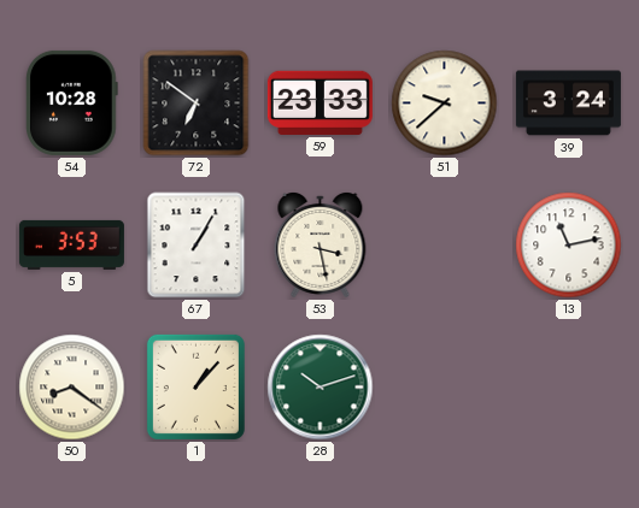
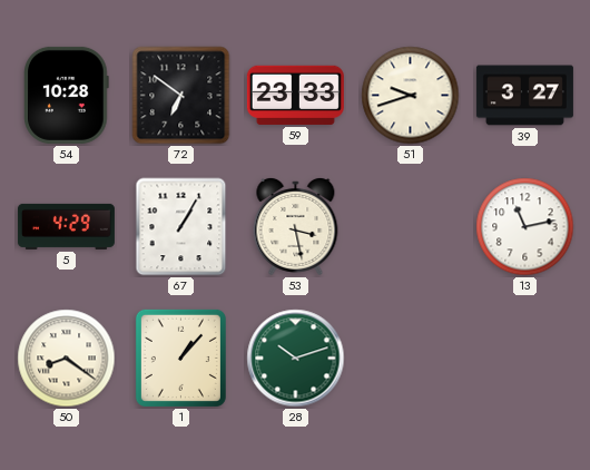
51: 9:38 -> 9:42
39: 3:24 -> 3:27
5: 3:53 -> 4:29
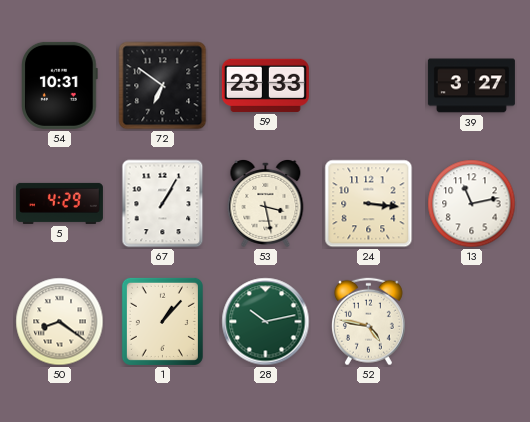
54: 10:28 -> 10:31
51: 9:42 -> none
24: none -> 3:16
28: 10:12 -> 10:13
52: none -> 4:47
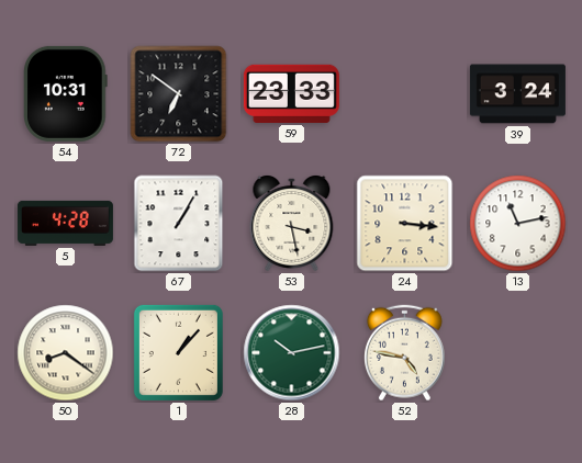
39: 3:27 -> 3:24
5: 4:29 -> 4:28
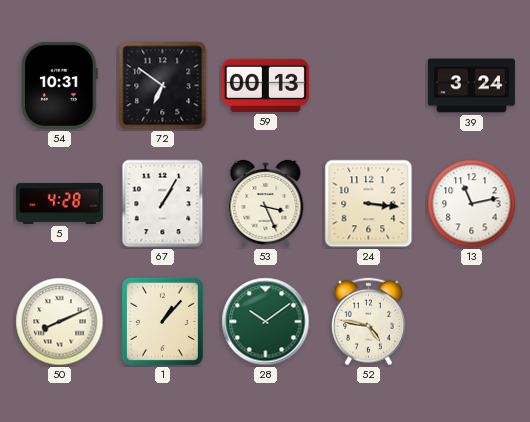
59: 23:33 -> 00:13
53: 3:28 -> 3:26
50: 8:21 -> 8:11
28: 10:13 -> 10:09
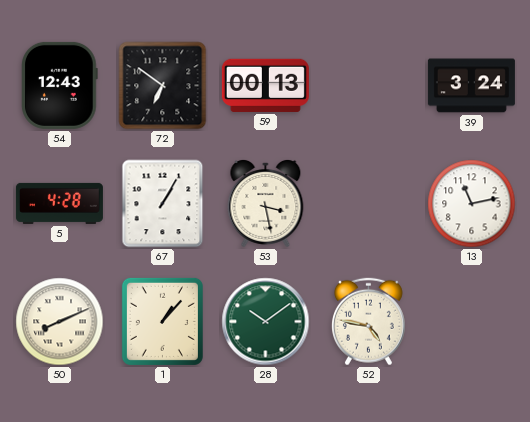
54: 10:31 -> 12:43
53: 3:26 -> 3:28
24: 3:16 -> none
